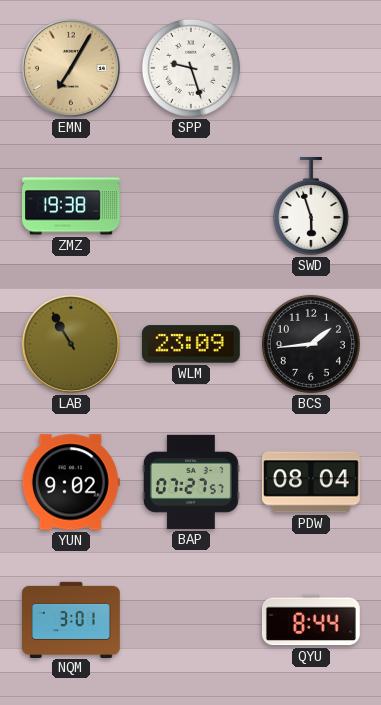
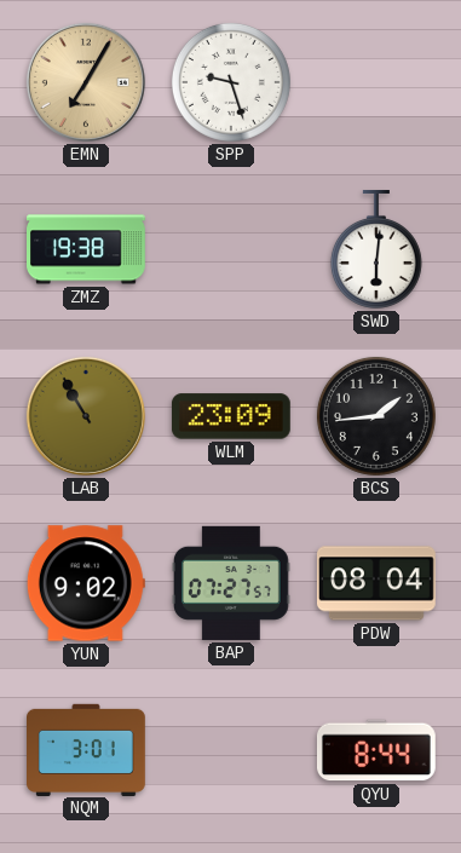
SWD: 5:57 -> 6:01
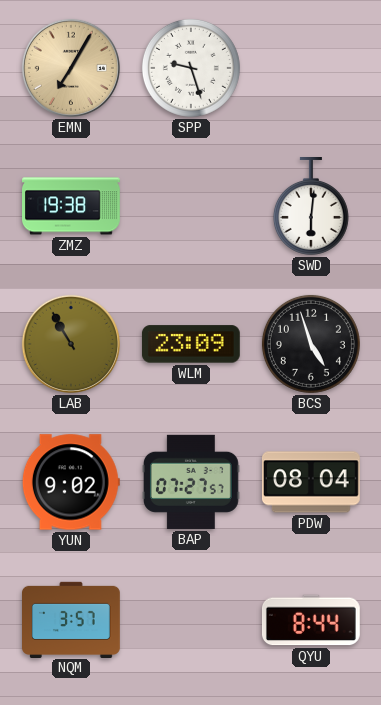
BCS: 1:44 -> 4:57
NQM: 3:01 -> 3:57
